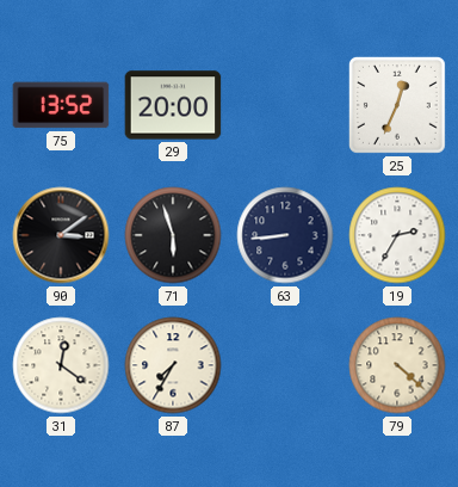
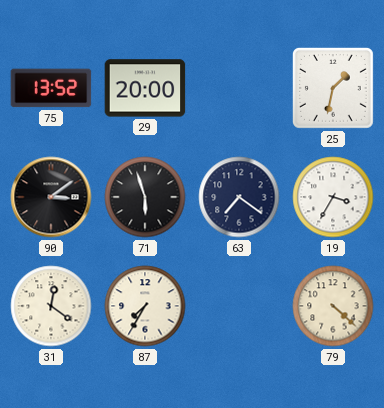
25: 12:34 -> 1:32
63: 8:44 -> 7:21
19: 2:35 -> 3:35
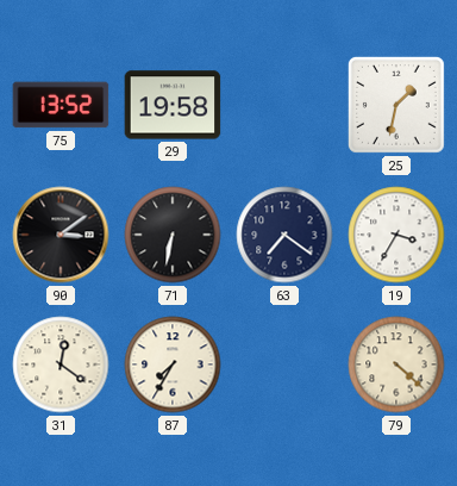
29: 20:00 -> 19:58
71: 5:57 -> 6:32
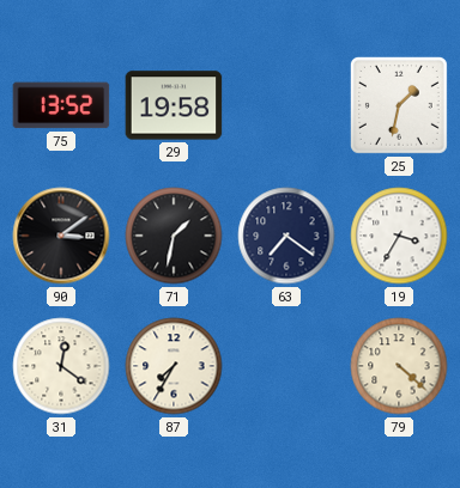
71: 6:32 -> 1:32
